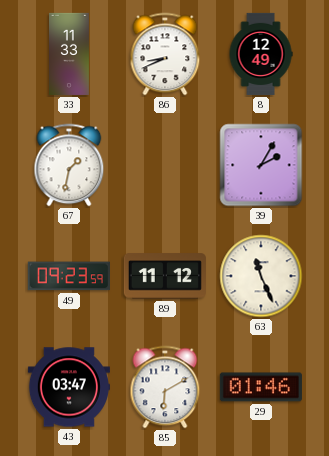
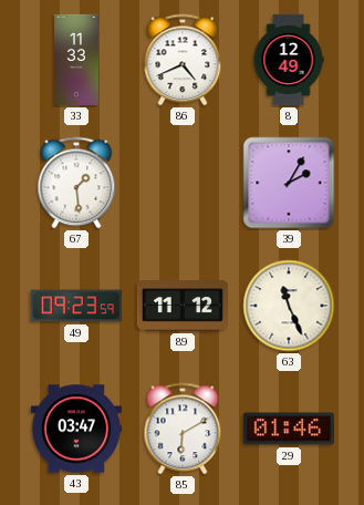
86: 8:41 -> 4:41
67: 1:32 -> 1:29
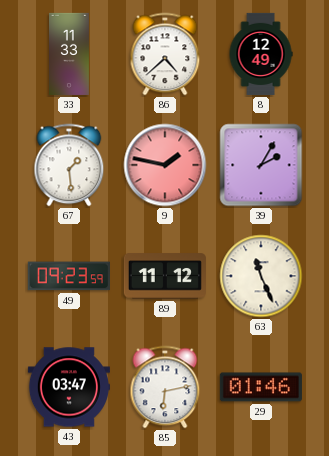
86: 4:41 -> 4:38
9: none -> 1:47
85: 6:10 -> 6:13
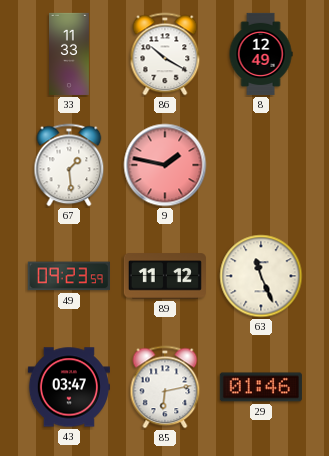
86: 4:38 -> 10:20
39: 2:05 -> none
